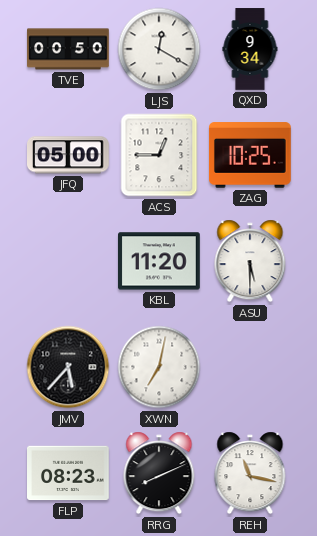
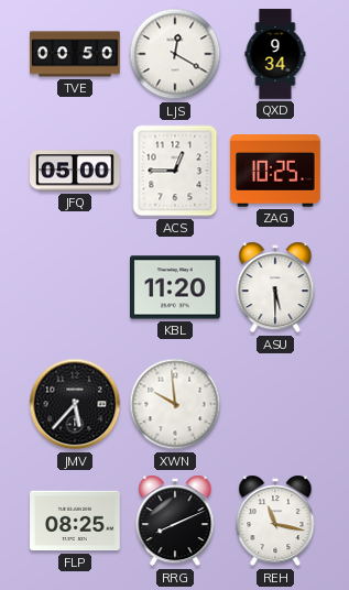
XWN: 7:02 -> 9:59
FLP: 08:23 -> 08:25
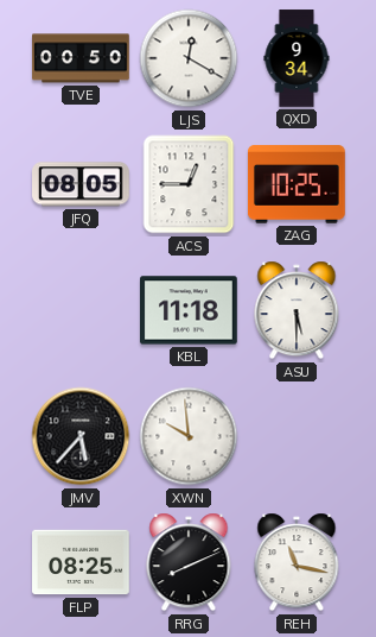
JFQ: 05:00 -> 08:05
KBL: 11:20 -> 11:18
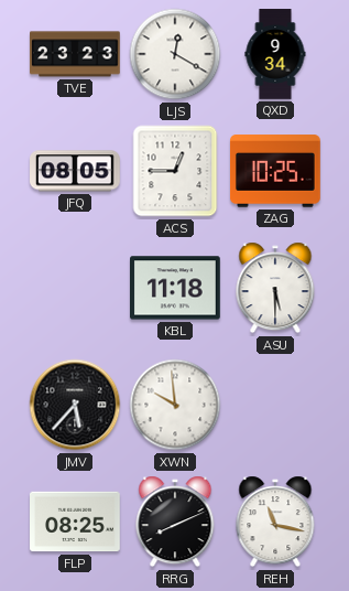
TVE: 00:50 -> 23:23
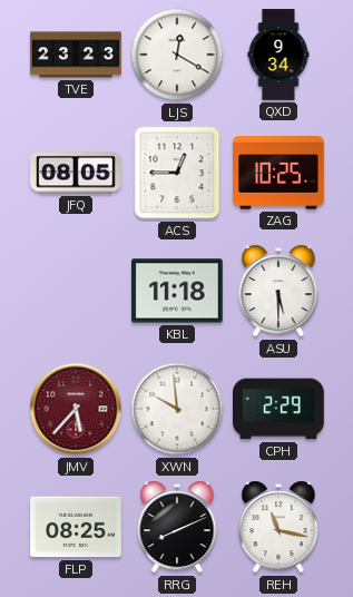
JMV dial: black -> burgundy
CPH: none -> 2:29
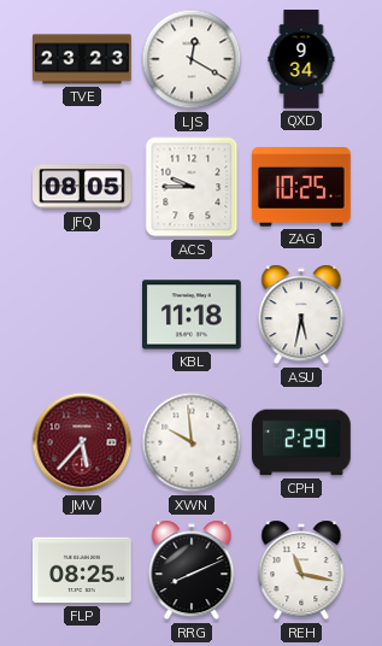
ACS: 12:45 -> 9:45
ASU: 5:30 -> 5:32
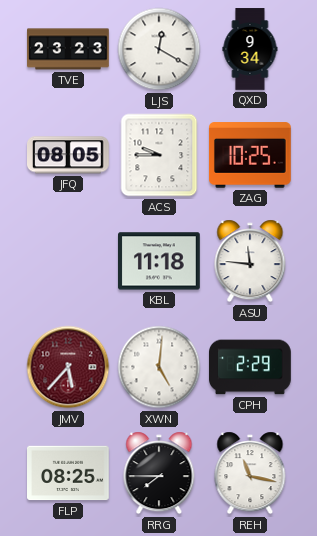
ASU: 5:32 -> 11:46
XWN: 9:59 -> 5:01
RRG: 8:11 -> 7:45
